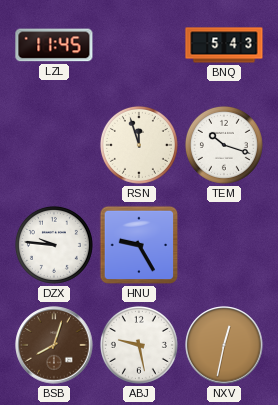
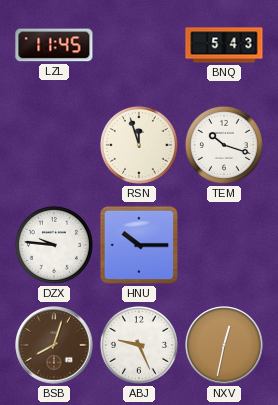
HNU: 9:25 -> 10:15
ABJ: 9:28 -> 9:26
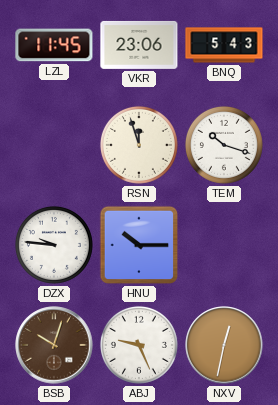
VKR: none -> 23:06
BSB: 8:03 -> 10:03
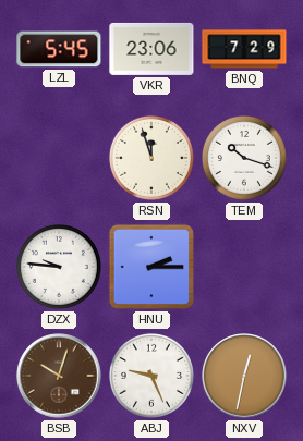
LZL: 11:45 -> 5:45
BNQ: 5:43 -> 7:29
HNU: 10:15 -> 2:15
